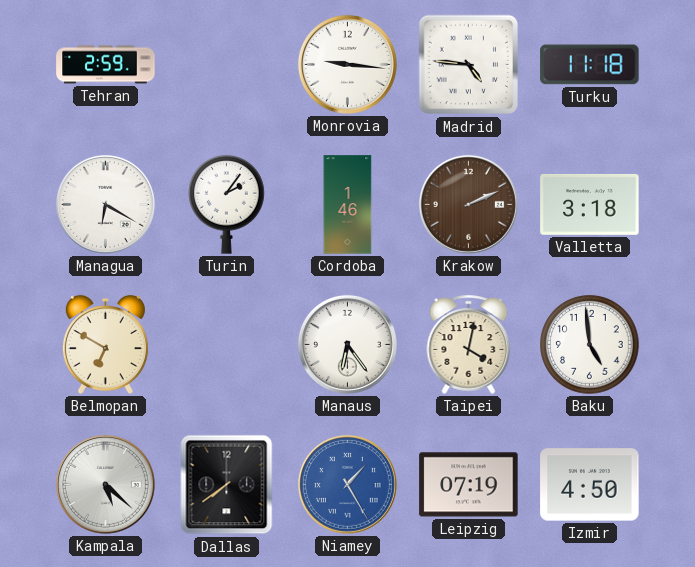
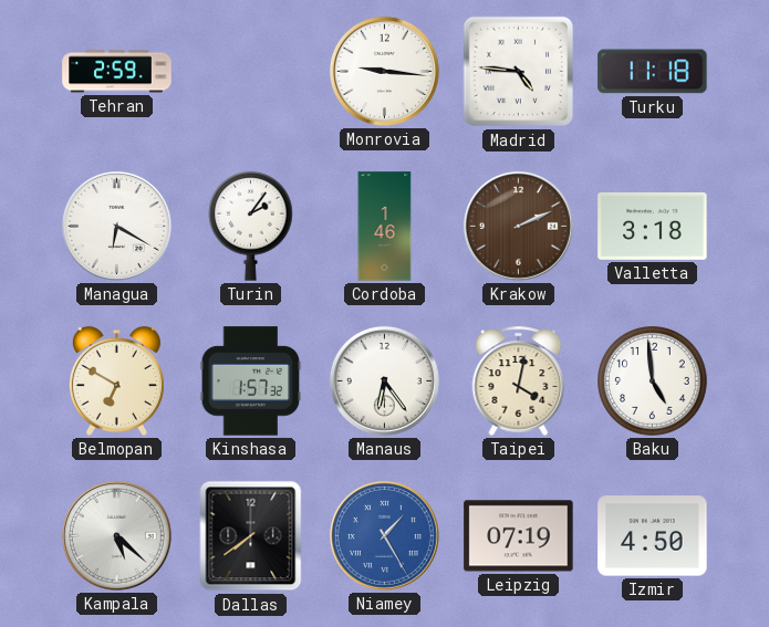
Kinshasa: none -> 1:57
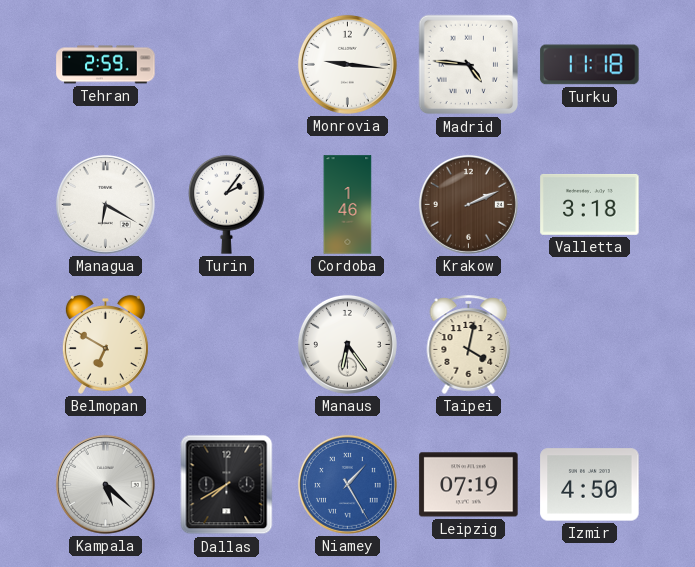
Kinshasa: 1:57 -> none
Baku: 4:59 -> none
Dallas: 7:39 -> 7:40
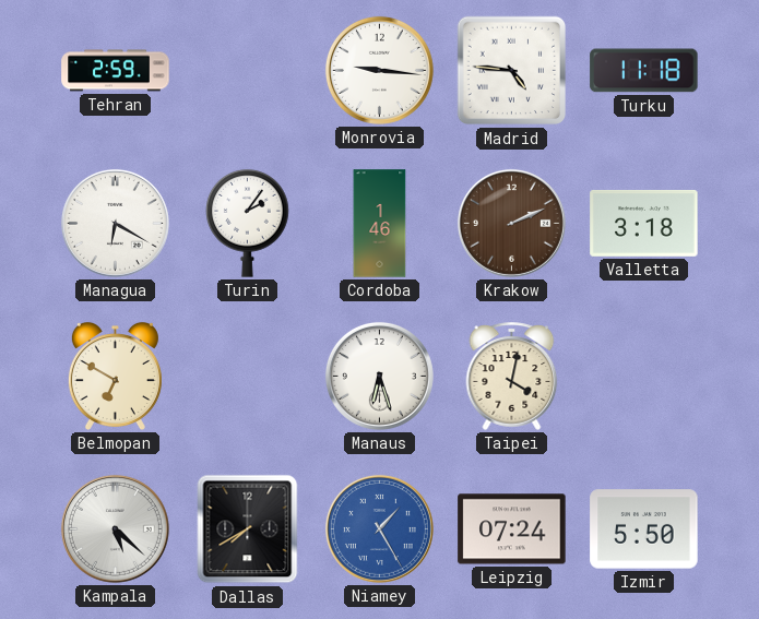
Manaus: 6:24 -> 6:27
Leipzig: 07:19 -> 07:24
Izmir: 4:50 -> 5:50
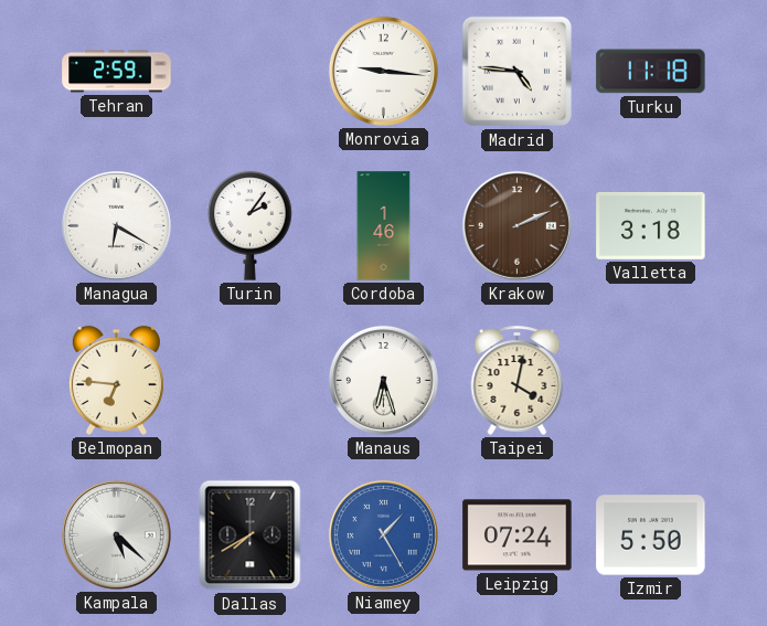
Belmopan: 6:50 -> 6:46
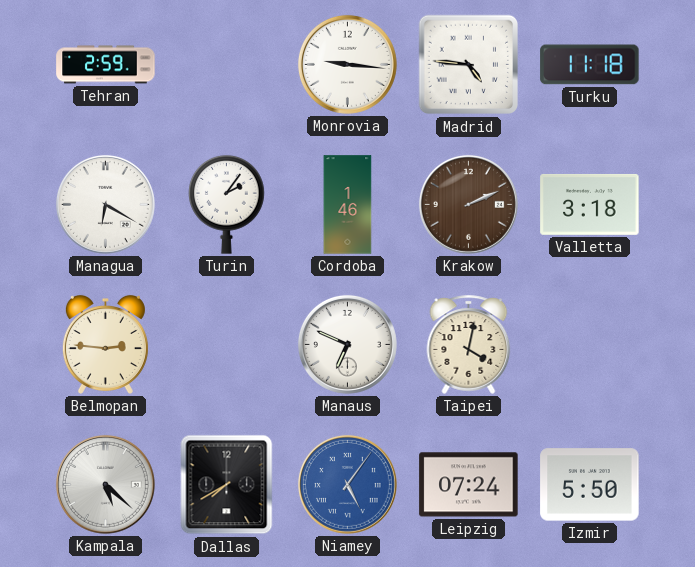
Belmopan: 6:46 -> 2:46
Manaus: 6:27 -> 6:49
Niamey: 1:25 -> 5:06
